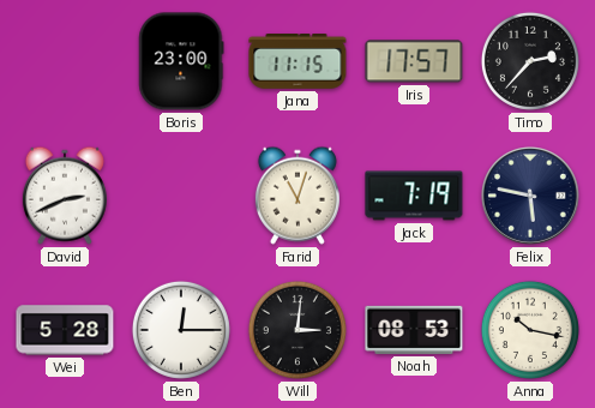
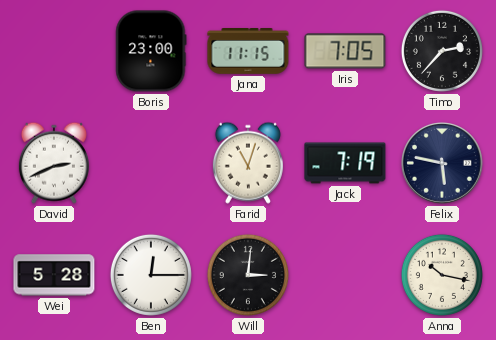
Iris: 17:57 -> 7:05
Noah: 08:53 -> none
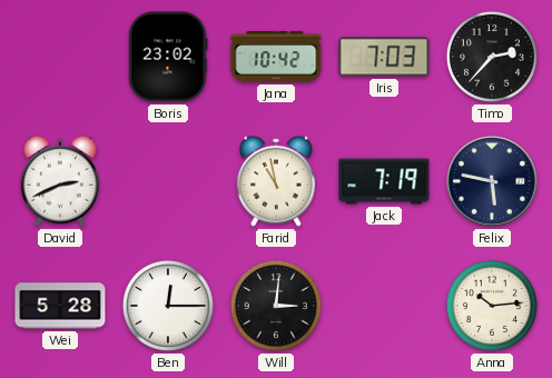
Boris: 23:00 -> 23:02
Jana: 11:15 -> 10:42
Iris: 7:05 -> 7:03
Farid: 11:03 -> 10:58
Anna: 10:17 -> 10:14
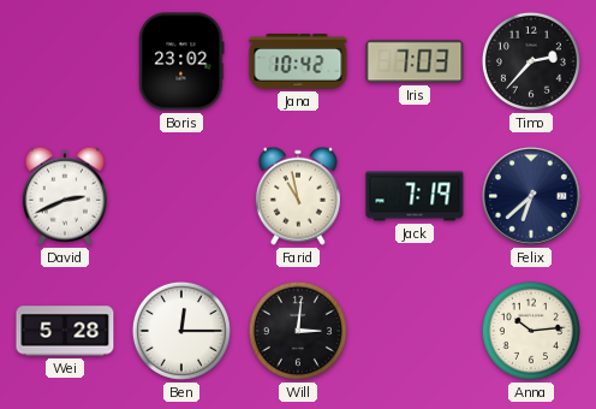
Felix: 5:47 -> 6:38
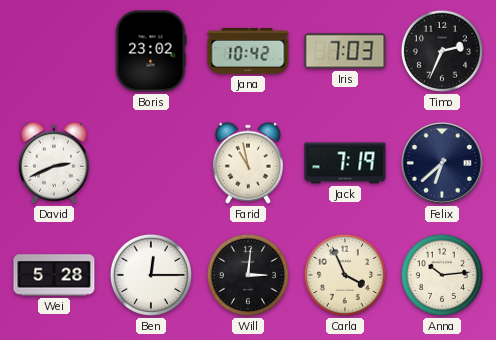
Timo: 2:37 -> 2:34
Carla: none -> 3:56
